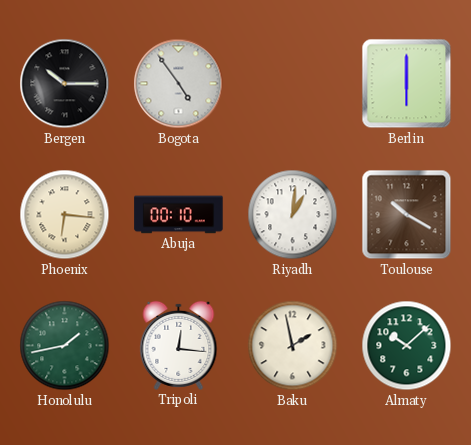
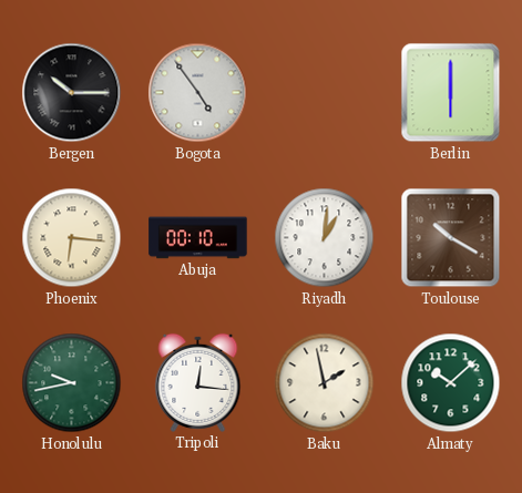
Honolulu: 1:43 -> 9:43
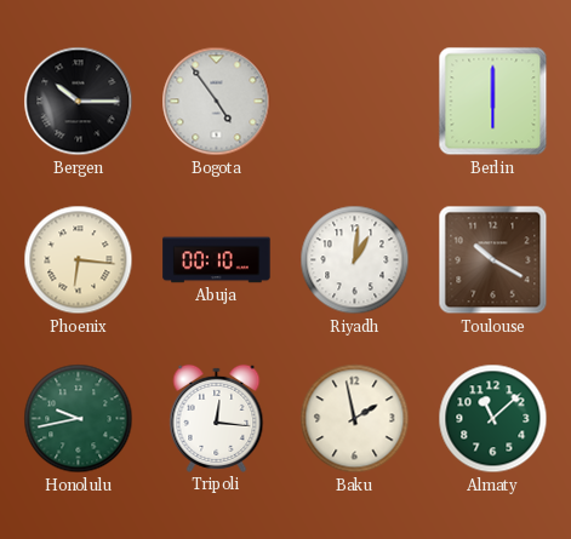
Almaty: 10:08 -> 11:08
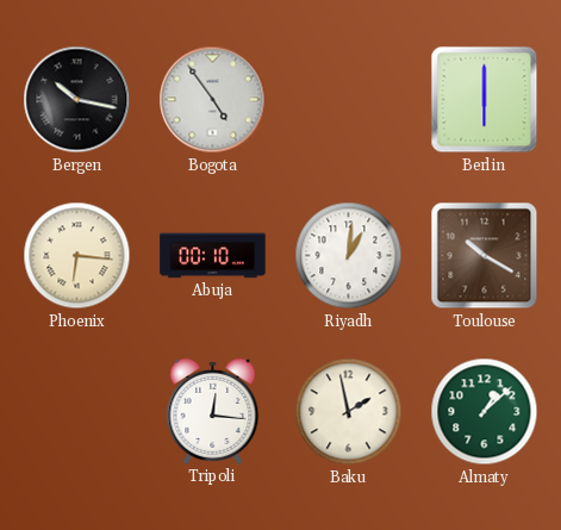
Bergen: 10:15 -> 10:17
Honolulu: 9:43 -> none
Almaty: 11:08 -> 1:08
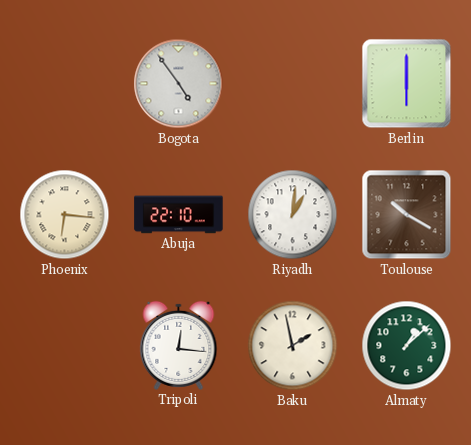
Bergen: 10:17 -> none
Abuja: 00:10 -> 22:10
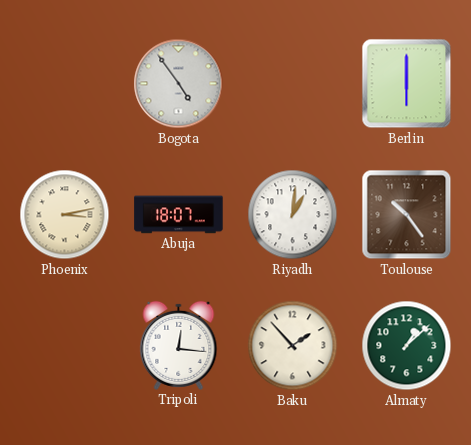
Phoenix: 6:16 -> 3:13
Abuja: 22:10 -> 18:07
Toulouse: 10:20 -> 10:24
Baku: 1:58 -> 1:53
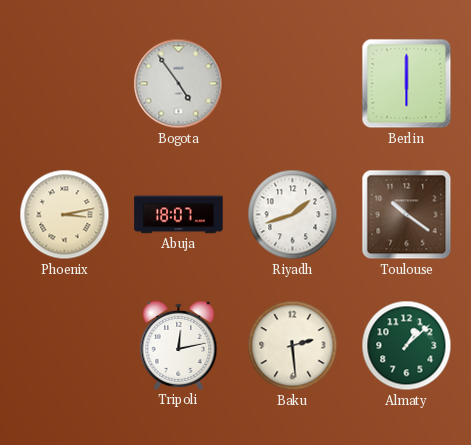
Riyadh: 1:01 -> 1:42
Toulouse: 10:24 -> 10:21
Tripoli: 12:16 -> 12:13
Baku: 1:53 -> 2:29
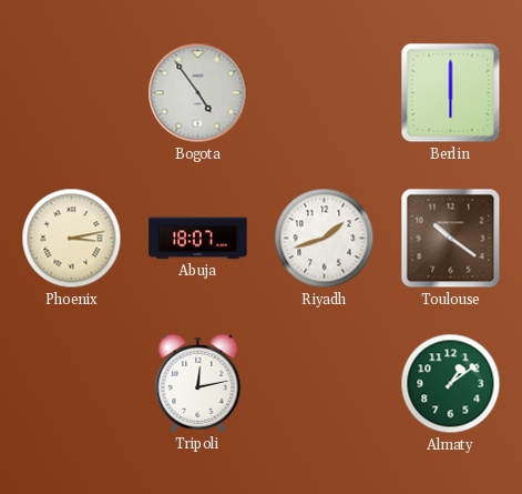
Baku: 2:29 -> none
Almaty: 1:08 -> 1:09
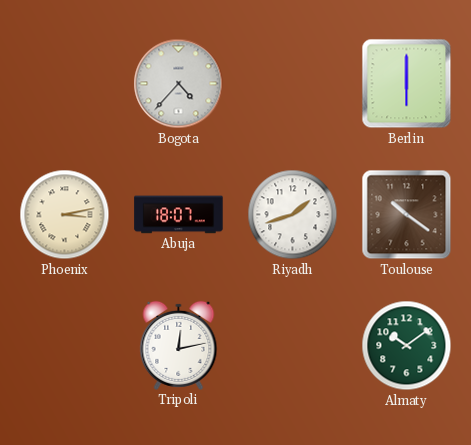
Bogota: 4:54 -> 4:37
Almaty: 1:09 -> 10:09
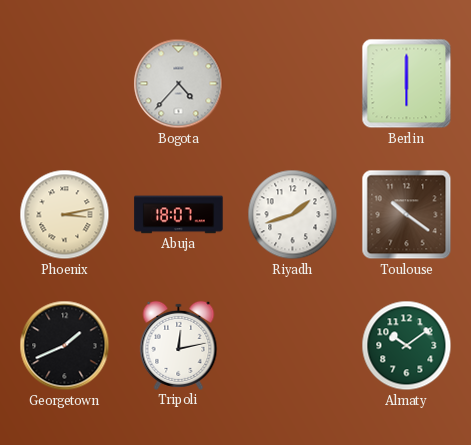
Georgetown: none -> 1:41
